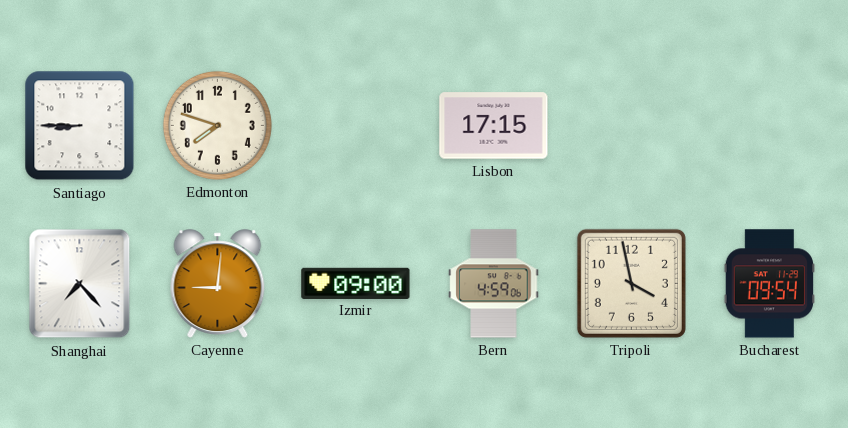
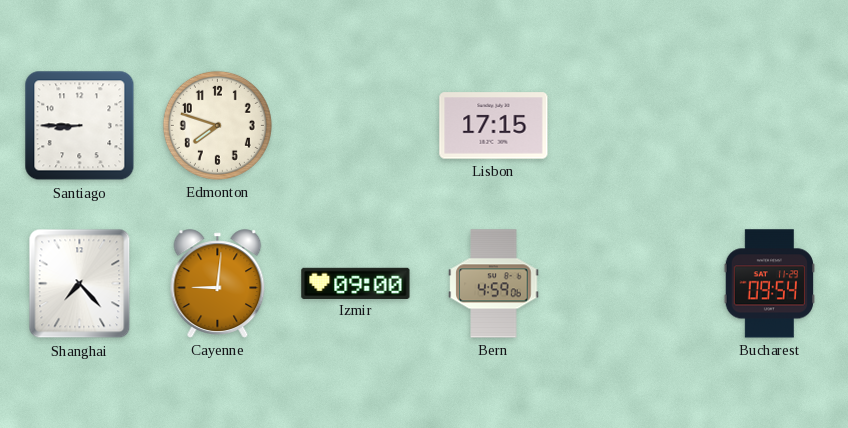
Tripoli: 3:58 -> none
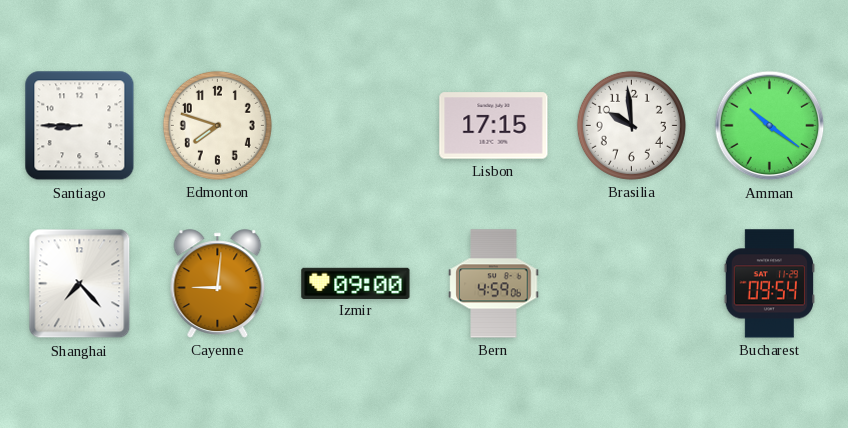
Brasilia: none -> 9:59
Amman: none -> 10:21
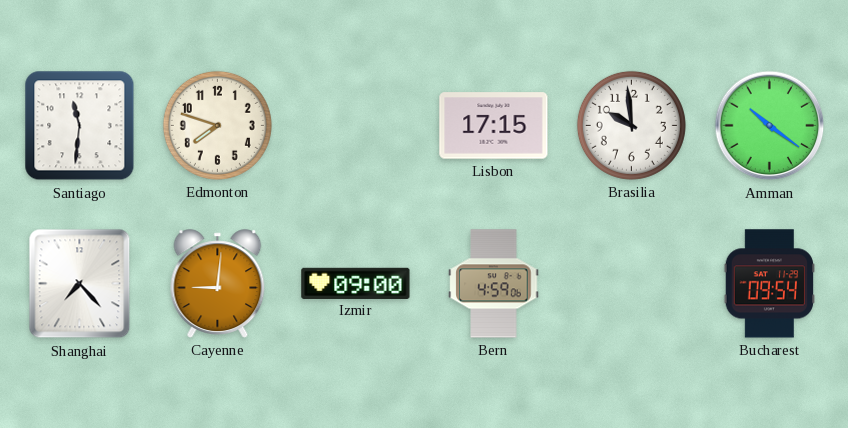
Santiago: 8:45 -> 11:31
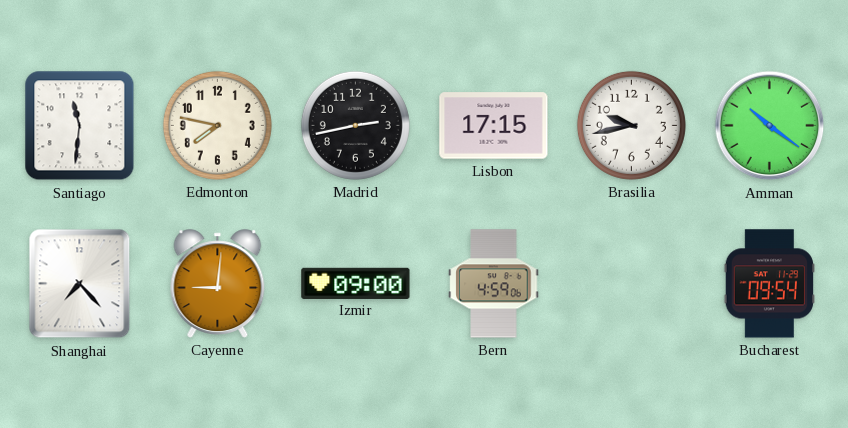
Edmonton: 7:48 -> 7:47
Madrid: none -> 2:43
Brasilia: 9:59 -> 9:43
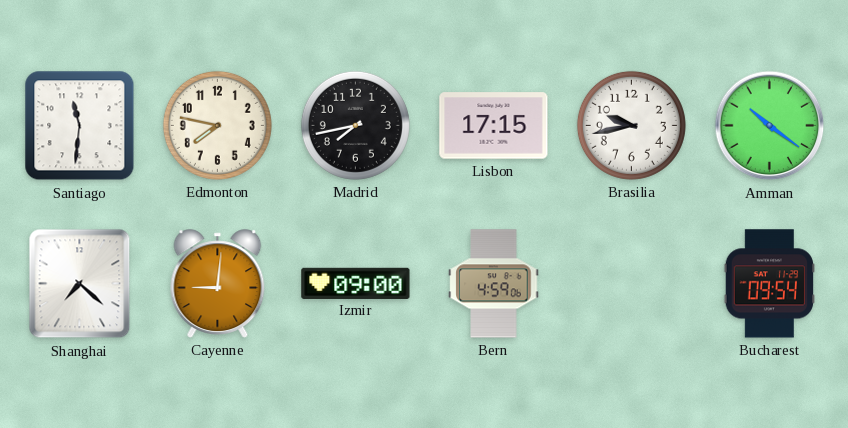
Madrid: 2:43 -> 7:43
Shanghai: 7:23 -> 7:22
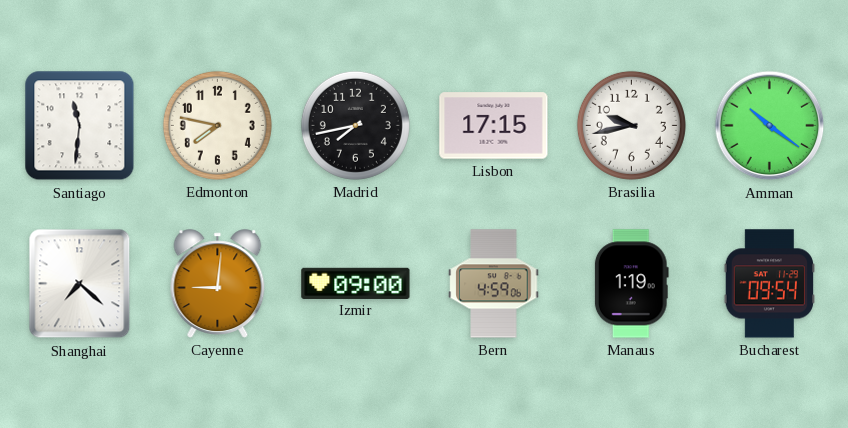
Manaus: none -> 1:19
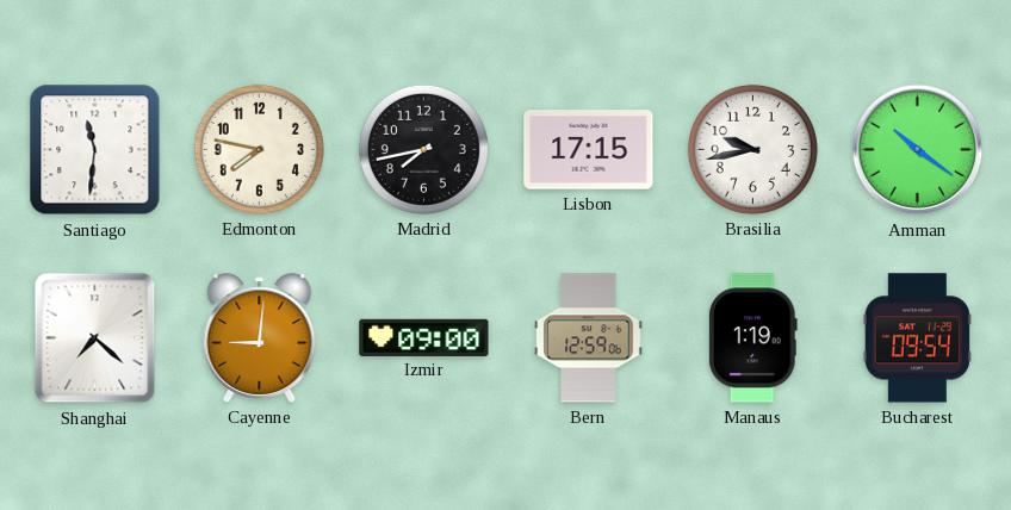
Bern: 4:59 -> 12:59
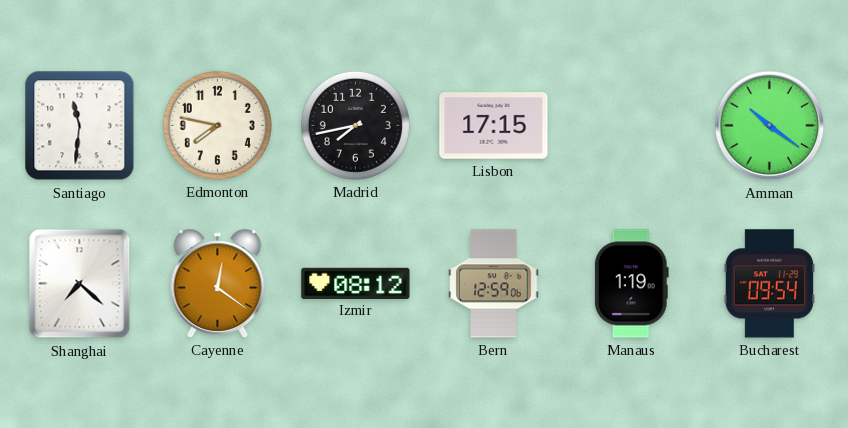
Brasilia: 9:43 -> none
Cayenne: 9:01 -> 12:21
Izmir: 09:00 -> 08:12
